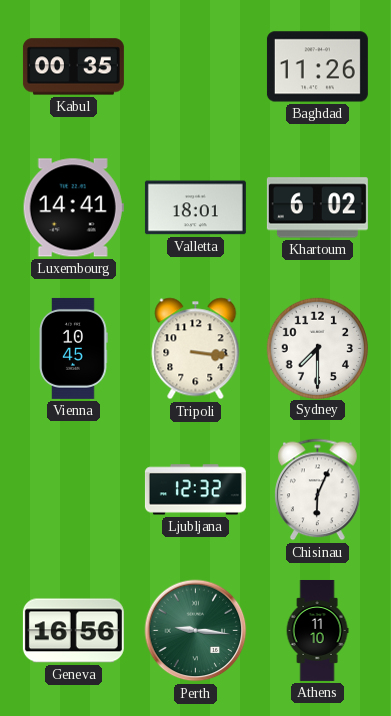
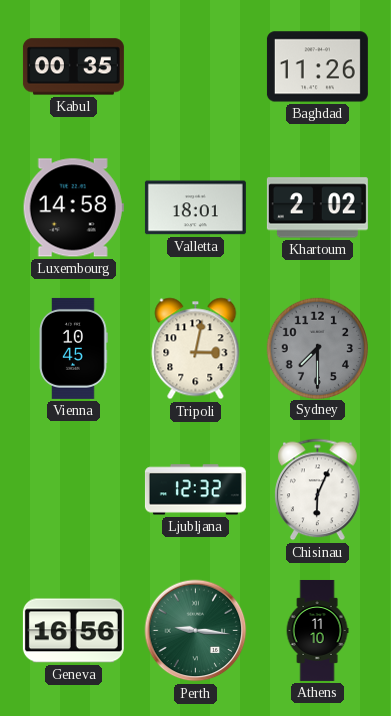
Luxembourg: 14:41 -> 14:58
Khartoum: 6:02 -> 2:02
Tripoli: 3:16 -> 3:02
Sydney dial: white -> grey
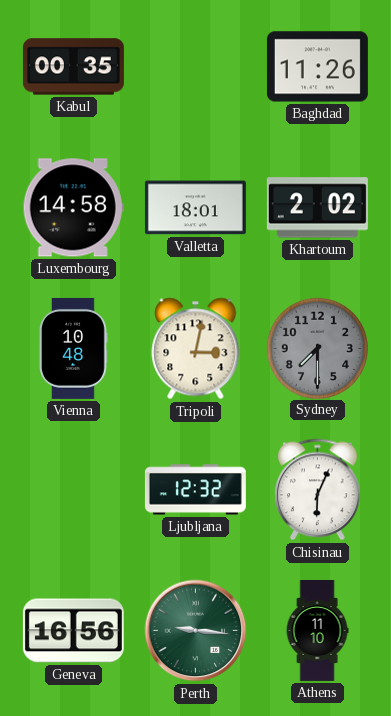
Vienna: 10:45 -> 10:48
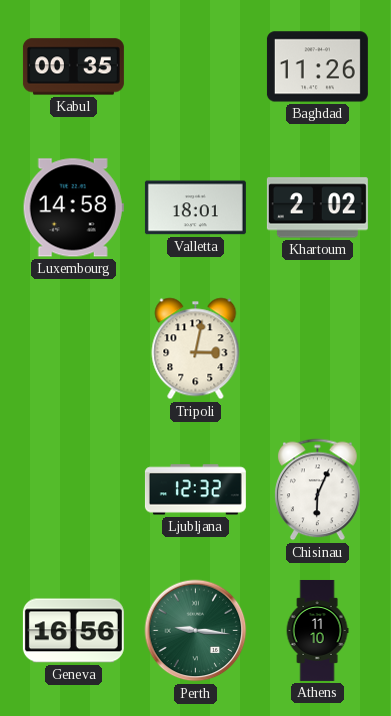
Vienna: 10:48 -> none
Sydney: 7:30 -> none
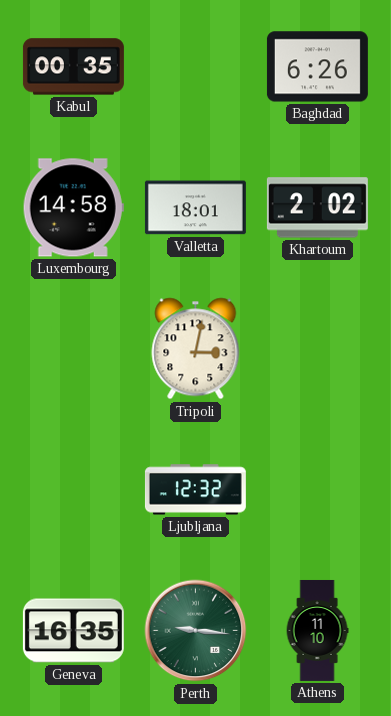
Baghdad: 11:26 -> 6:26
Chisinau: 6:04 -> none
Geneva: 16:56 -> 16:35
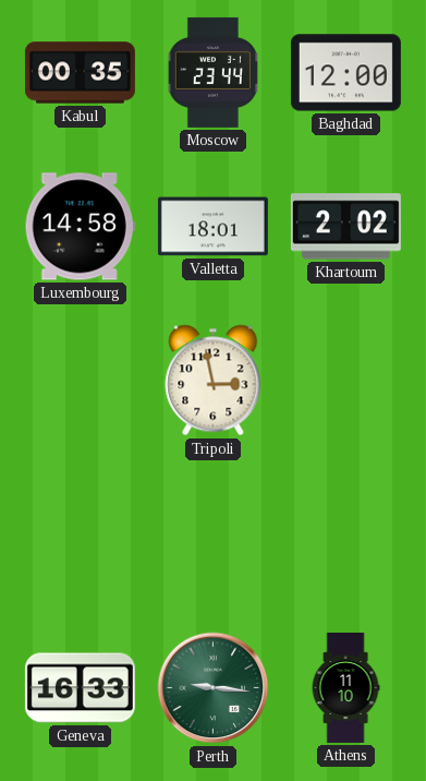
Moscow: none -> 23:44
Baghdad: 6:26 -> 12:00
Tripoli: 3:02 -> 2:58
Ljubljana: 12:32 -> none
Geneva: 16:35 -> 16:33
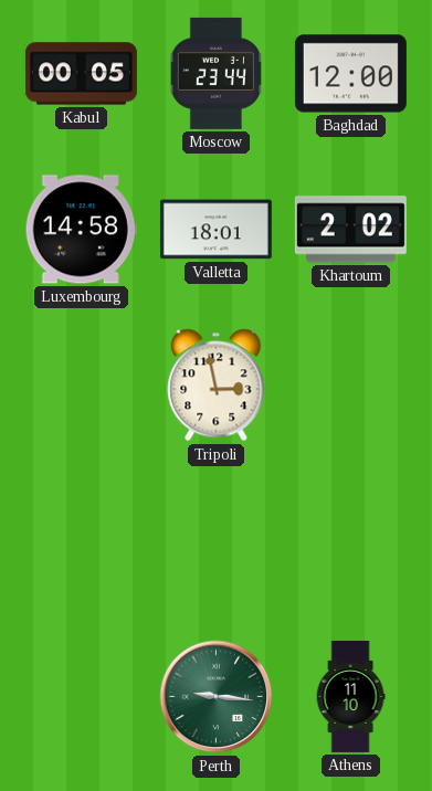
Kabul: 00:35 -> 00:05
Geneva: 16:33 -> none
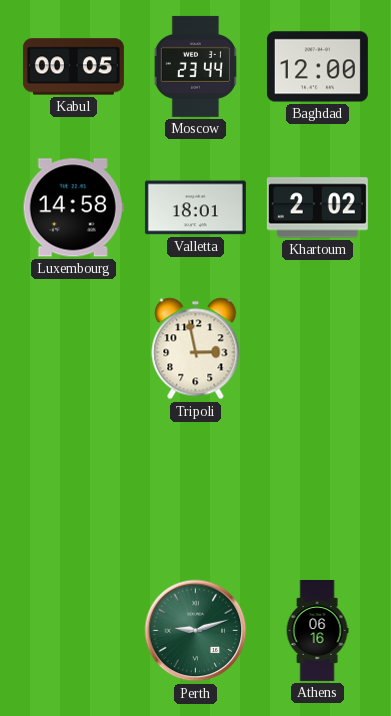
Perth: 9:16 -> 9:12
Athens: 11:10 -> 06:16
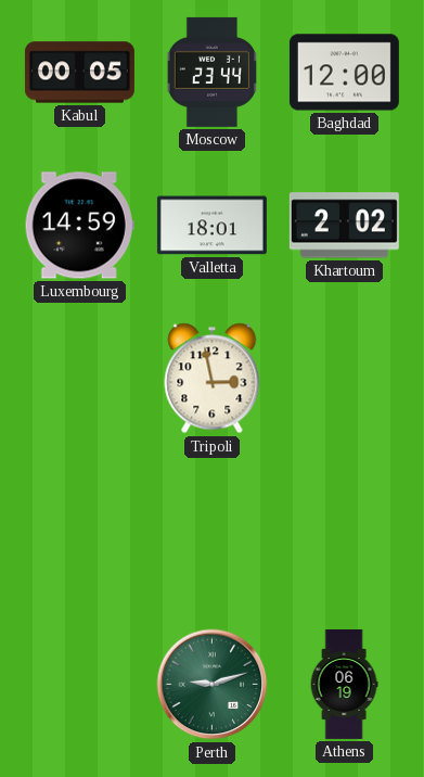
Luxembourg: 14:58 -> 14:59
Athens: 06:16 -> 06:19
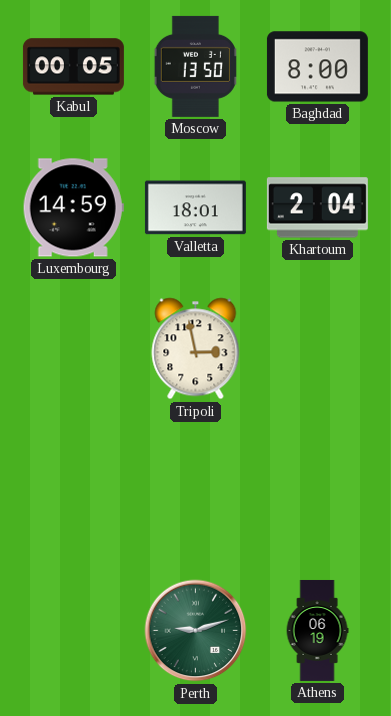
Moscow: 23:44 -> 13:50
Baghdad: 12:00 -> 8:00
Khartoum: 2:02 -> 2:04
